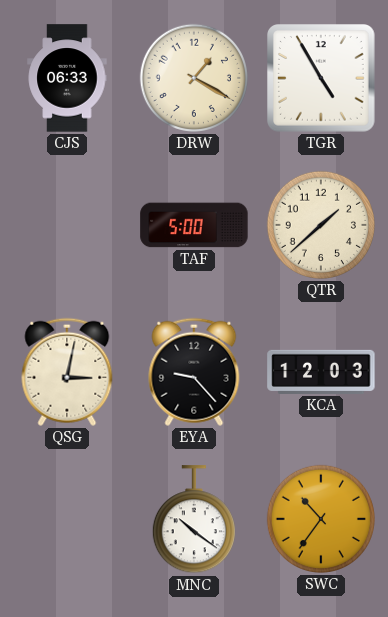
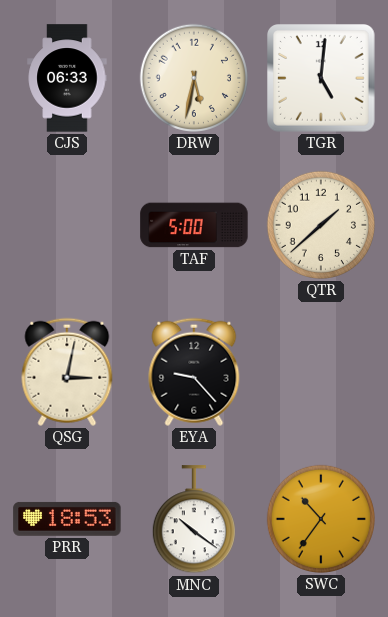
DRW: 1:20 -> 5:32
TGR: 4:55 -> 5:01
KCA: 12:03 -> none
PRR: none -> 18:53
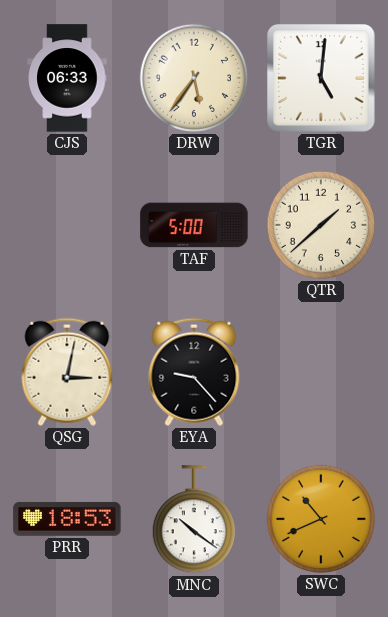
DRW: 5:32 -> 5:36
SWC: 10:36 -> 10:41
